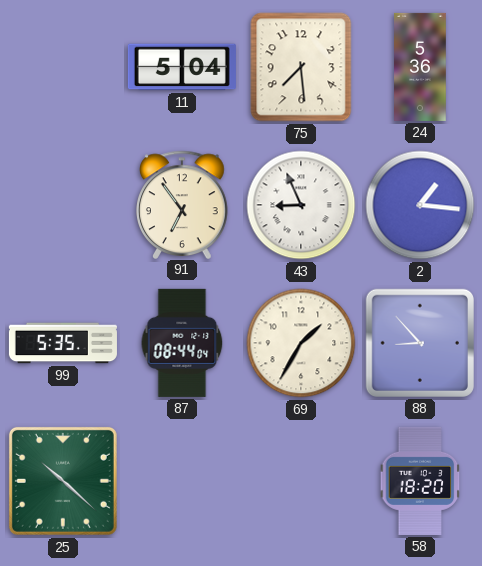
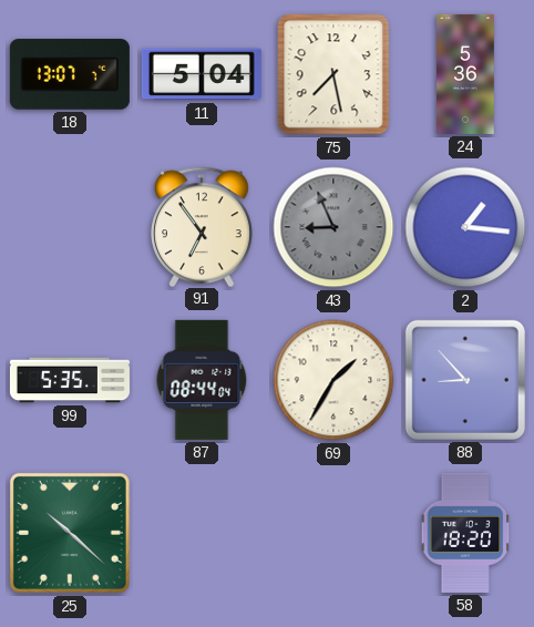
18: none -> 13:07
75: 7:29 -> 7:28
43 dial: white -> grey
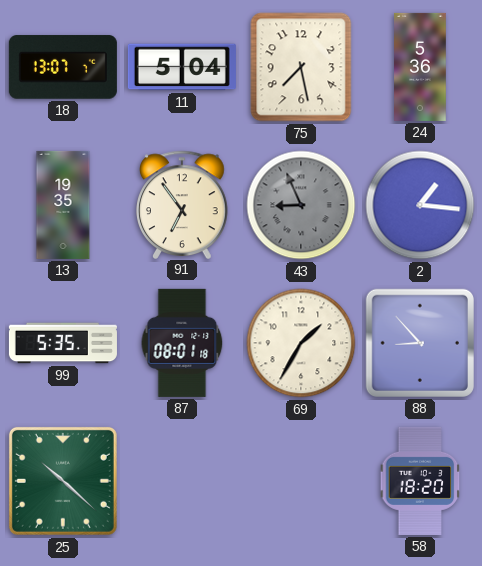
13: none -> 19:35
87: 08:44 -> 08:01
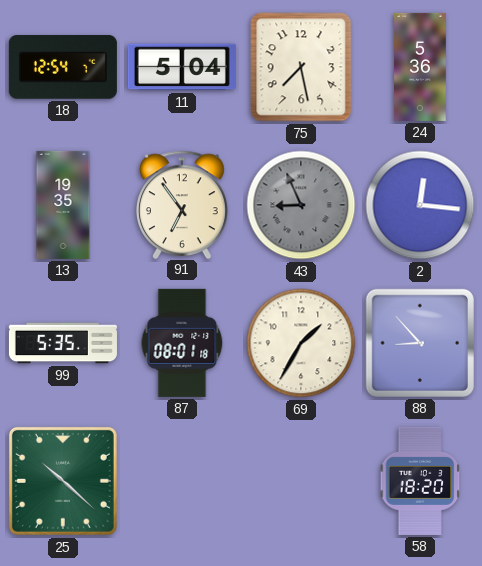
18: 13:07 -> 12:54
2: 1:16 -> 12:16
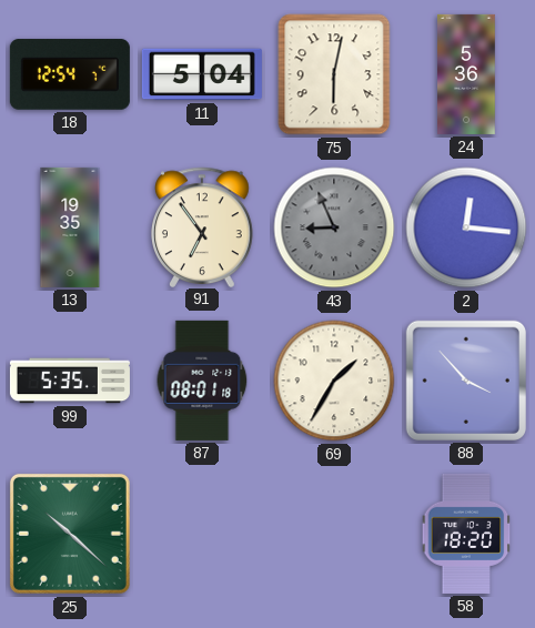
75: 7:28 -> 6:02
88: 8:53 -> 3:53
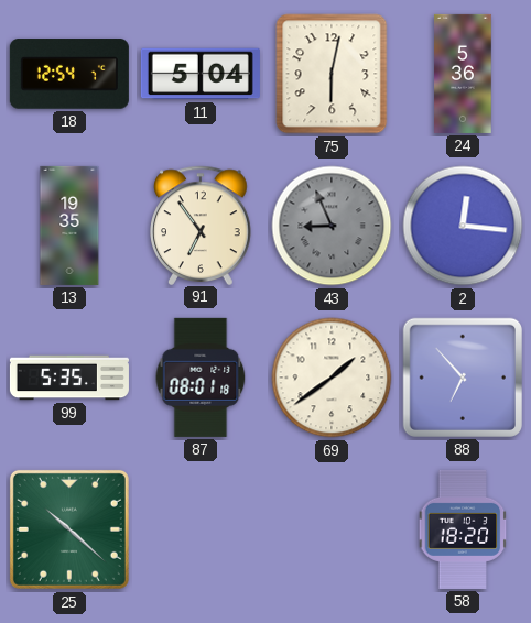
69: 1:35 -> 1:39
88: 3:53 -> 6:53
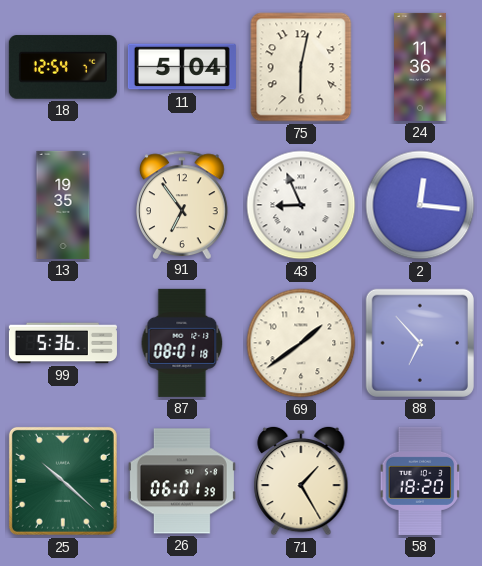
24: 5:36 -> 11:36
43 dial: grey -> white
99: 5:35 -> 5:36
26: none -> 06:01
71: none -> 1:25
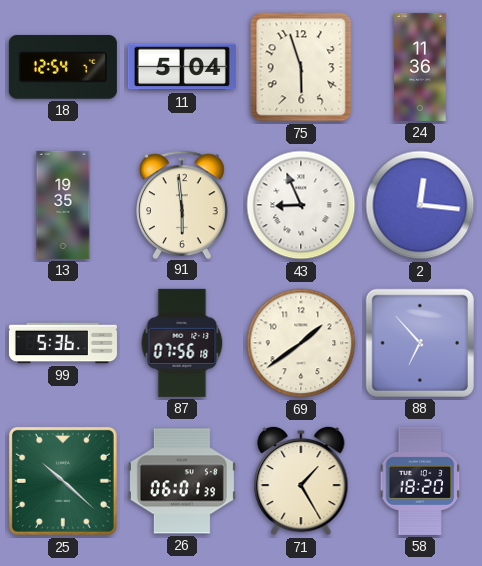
75: 6:02 -> 5:57
91: 6:54 -> 5:59
87: 08:01 -> 07:56
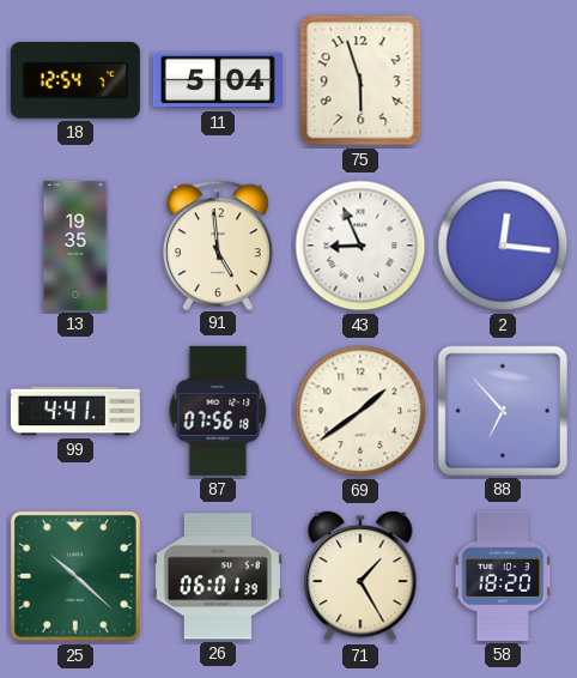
24: 11:36 -> none
91: 5:59 -> 4:59
99: 5:36 -> 4:41
